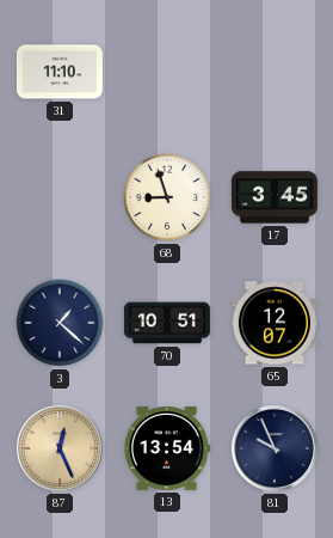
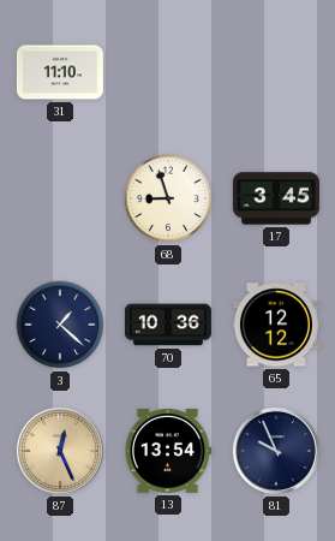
70: 10:51 -> 10:36
65: 12:07 -> 12:12
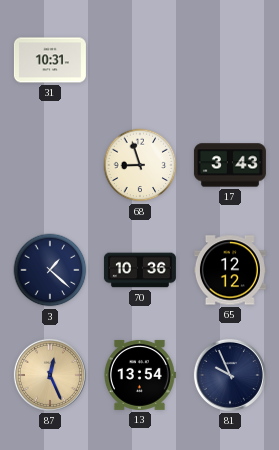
31: 11:10 -> 10:31
17: 3:45 -> 3:43
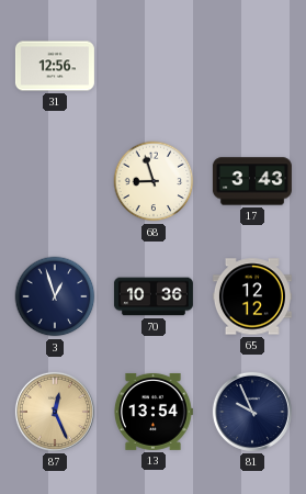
31: 10:31 -> 12:56
3: 1:22 -> 12:57
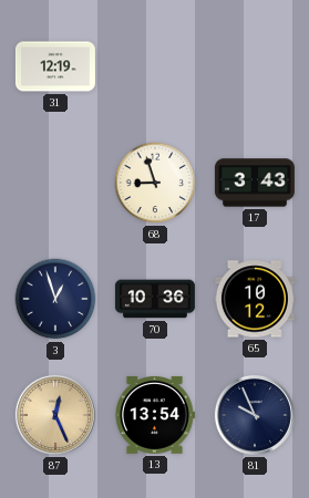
31: 12:56 -> 12:19
65: 12:12 -> 10:12
